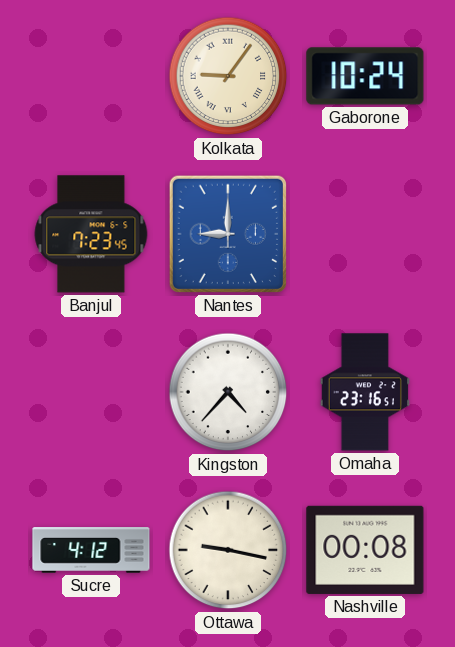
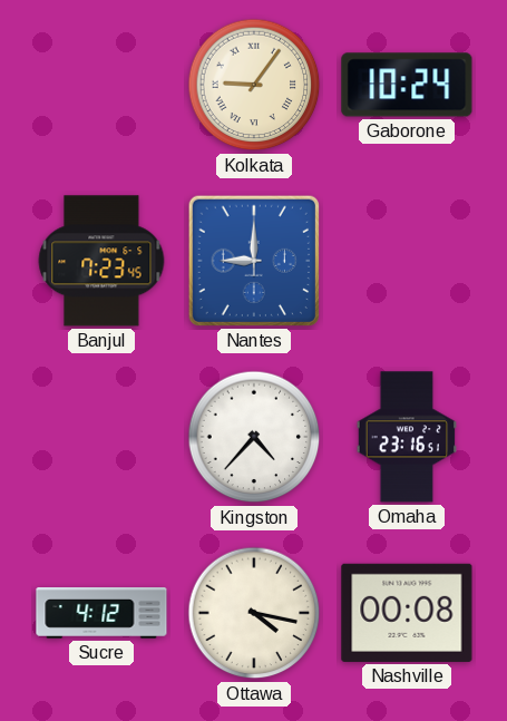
Ottawa: 9:17 -> 4:17
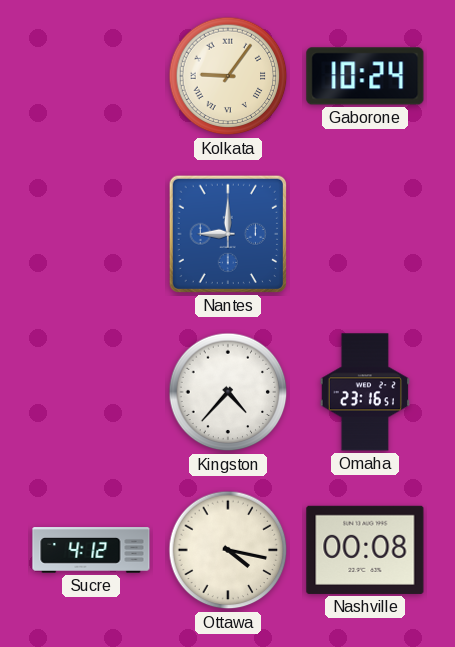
Banjul: 7:23 -> none
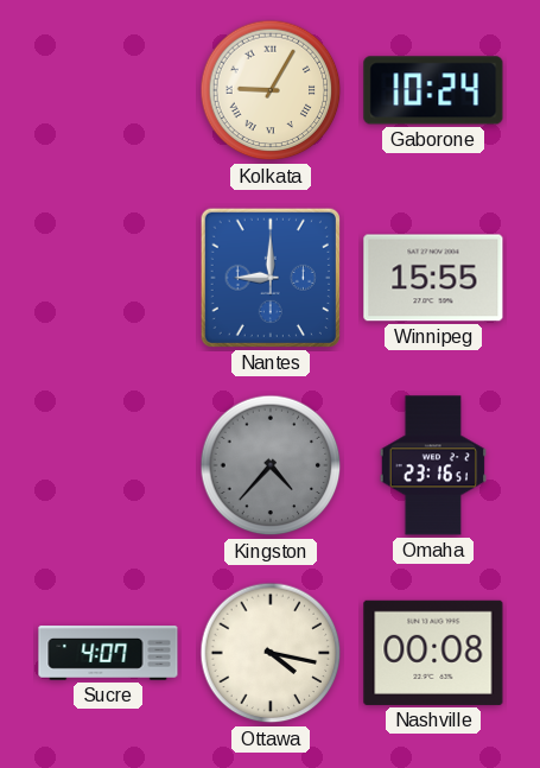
Kolkata: 9:06 -> 9:05
Winnipeg: none -> 15:55
Kingston dial: white -> grey
Sucre: 4:12 -> 4:07
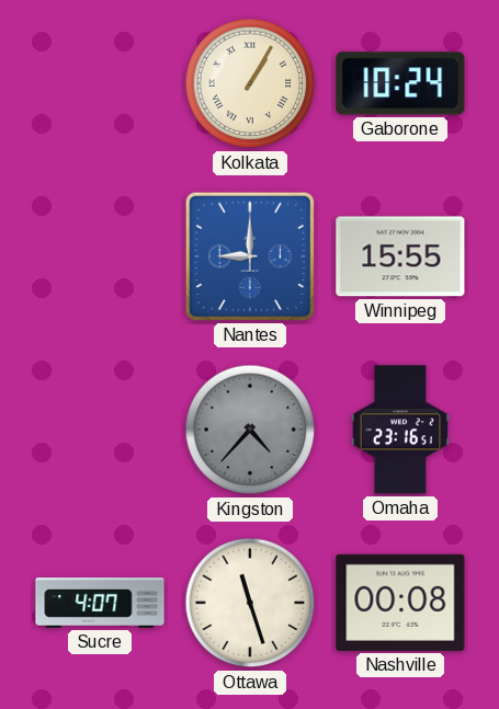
Kolkata: 9:05 -> 1:05
Ottawa: 4:17 -> 11:27
